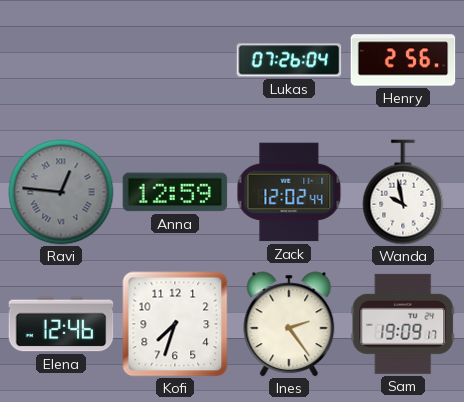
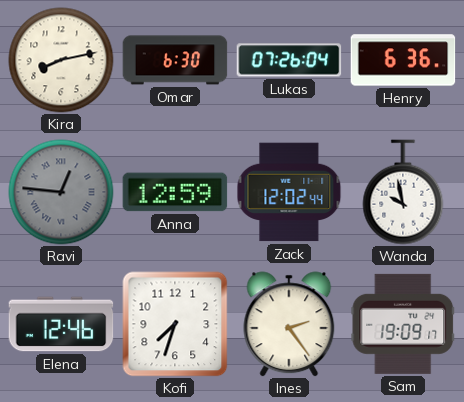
Kira: none -> 8:13
Omar: none -> 6:30
Henry: 2:56 -> 6:36
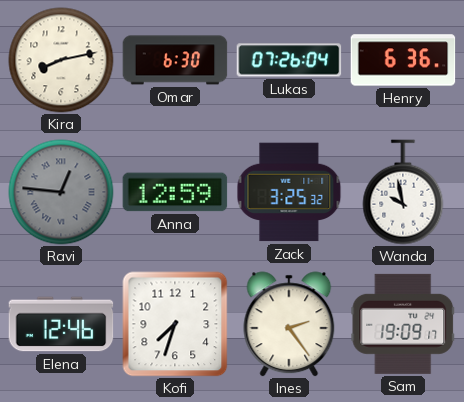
Zack: 12:02 -> 3:25
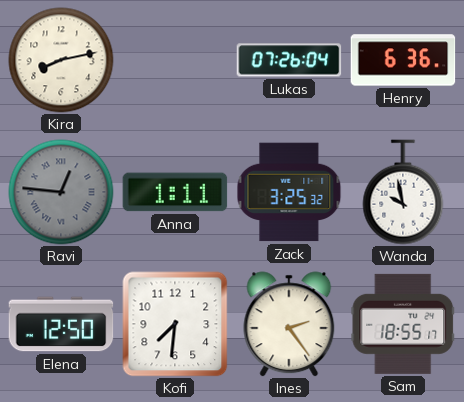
Omar: 6:30 -> none
Anna: 12:59 -> 1:11
Elena: 12:46 -> 12:50
Kofi: 7:33 -> 7:31
Sam: 19:09 -> 18:55
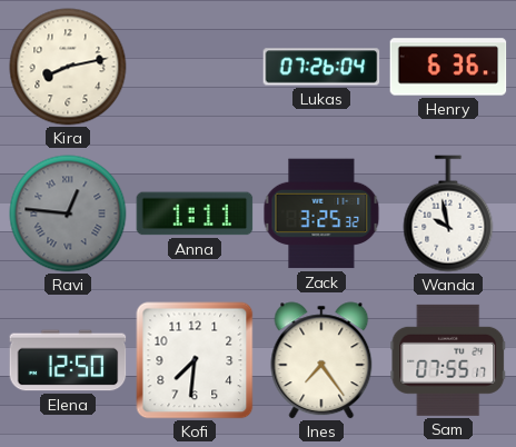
Ines: 2:24 -> 7:24
Sam: 18:55 -> 07:55
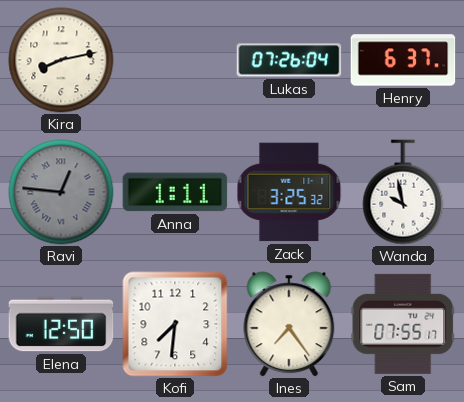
Henry: 6:36 -> 6:37
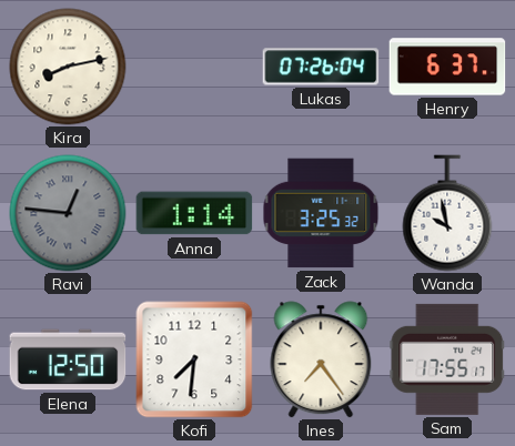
Anna: 1:11 -> 1:14
Sam: 07:55 -> 17:55
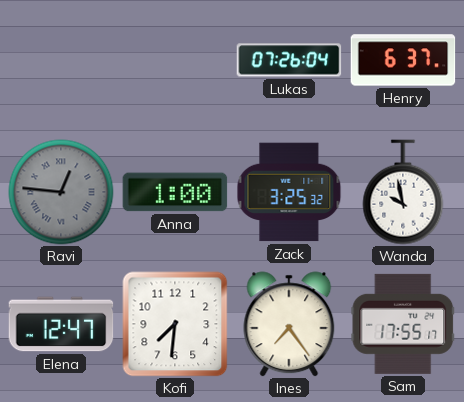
Kira: 8:13 -> none
Anna: 1:14 -> 1:00
Elena: 12:50 -> 12:47
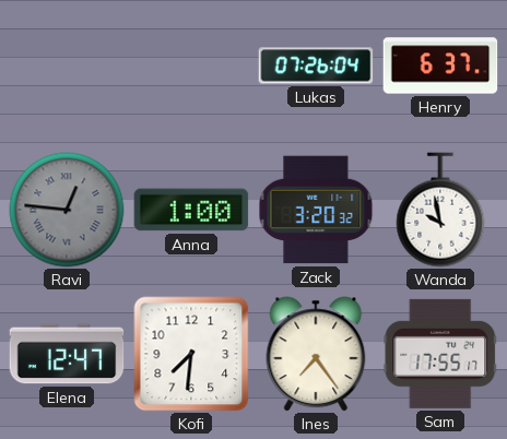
Zack: 3:25 -> 3:20
